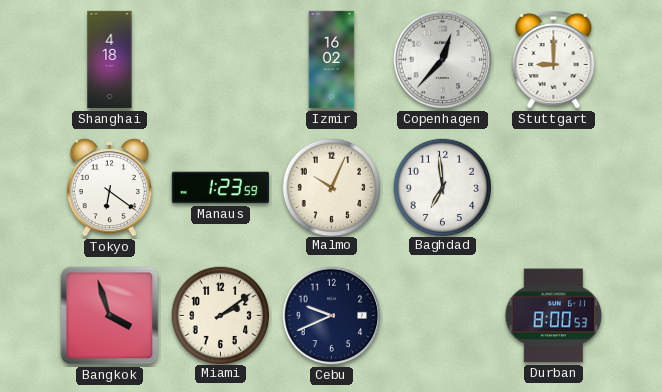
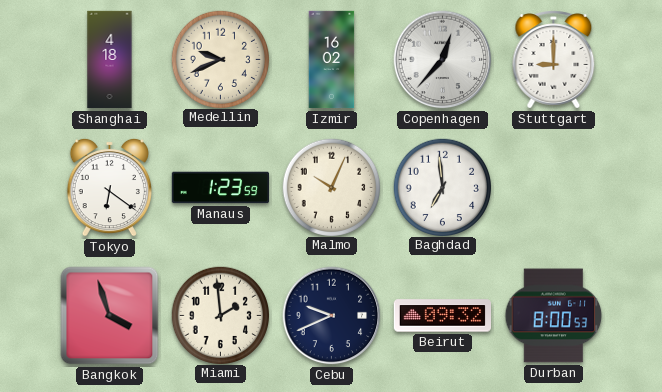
Medellin: none -> 9:41
Miami: 2:09 -> 1:59
Beirut: none -> 09:32
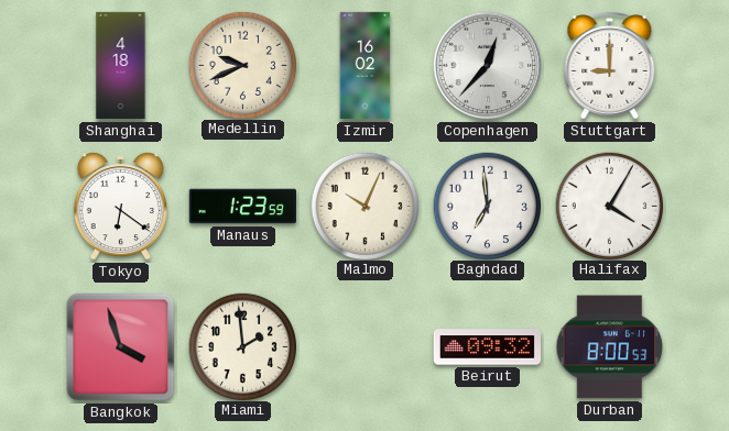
Halifax: none -> 4:05
Cebu: 9:41 -> none
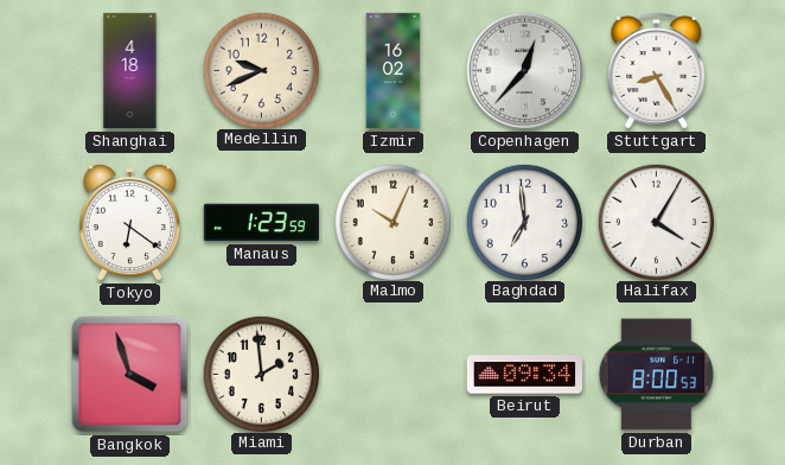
Stuttgart: 9:00 -> 8:25
Beirut: 09:32 -> 09:34
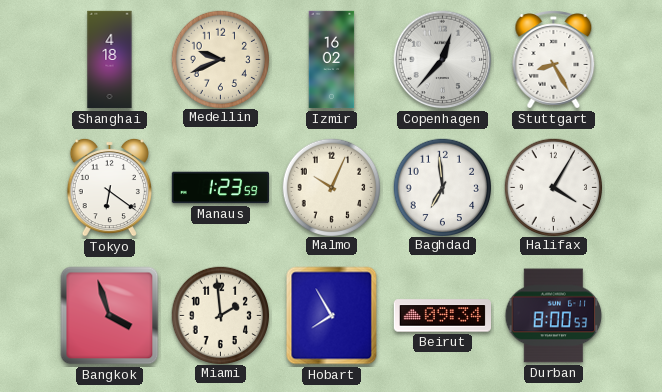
Hobart: none -> 7:55
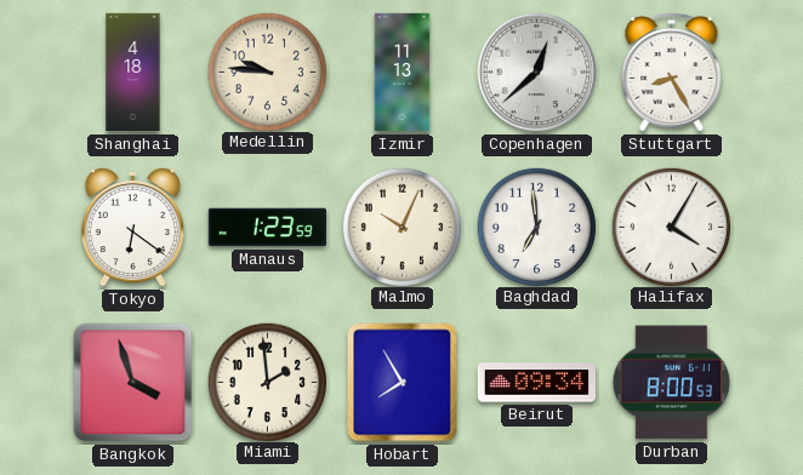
Medellin: 9:41 -> 9:46
Izmir: 16:02 -> 11:13
Copenhagen: 12:37 -> 12:38
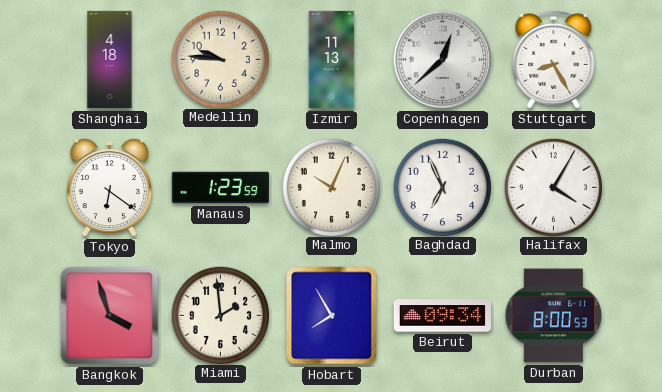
Baghdad: 6:59 -> 6:56
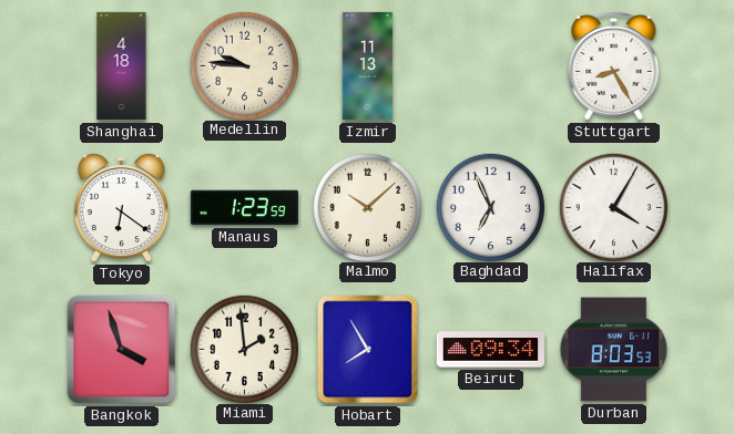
Copenhagen: 12:38 -> none
Malmo: 10:04 -> 10:08
Durban: 8:00 -> 8:03
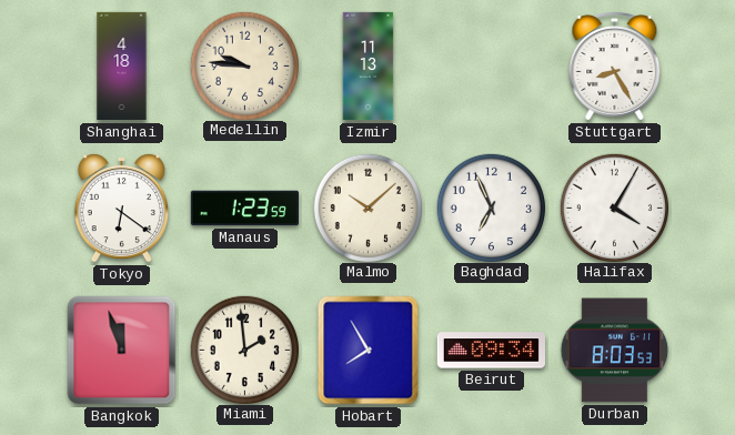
Bangkok: 3:57 -> 11:57
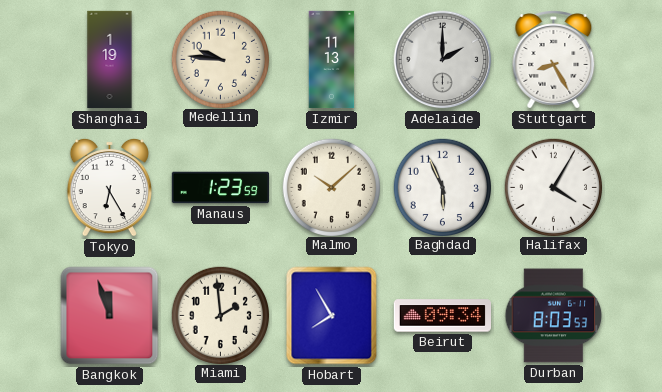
Shanghai: 4:18 -> 1:19
Adelaide: none -> 2:00
Tokyo: 6:21 -> 6:25
Baghdad: 6:56 -> 5:56
